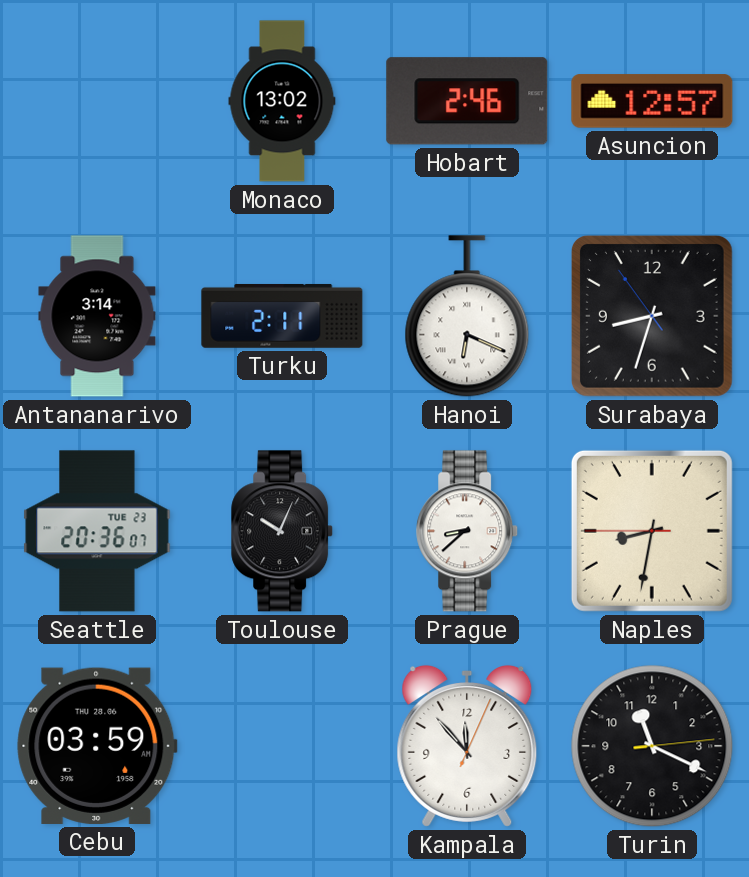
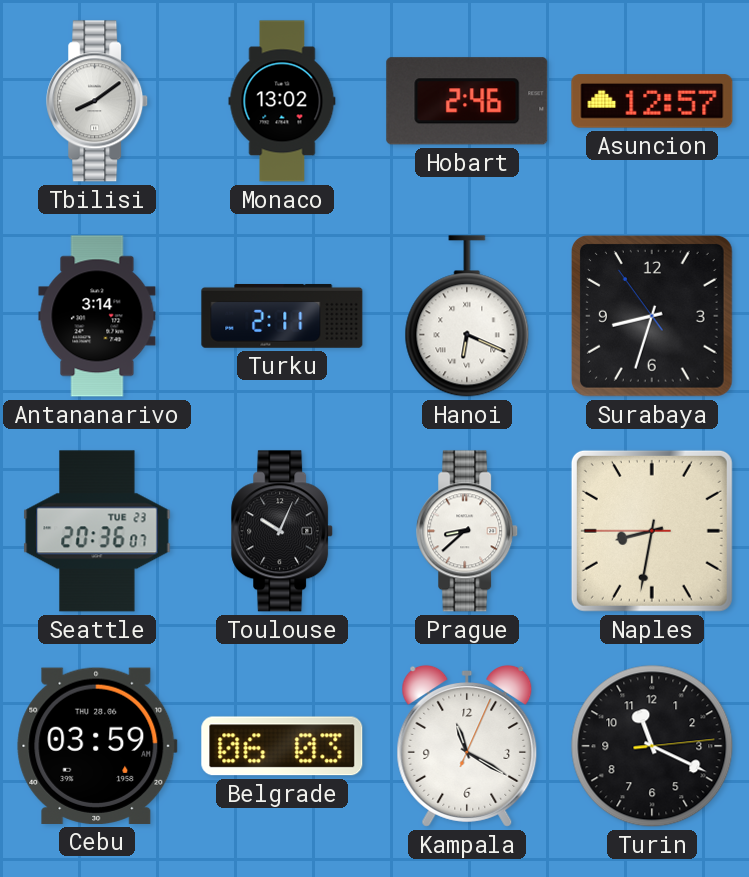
Tbilisi: none -> 8:09
Belgrade: none -> 06:03
Kampala: 11:53 -> 11:20
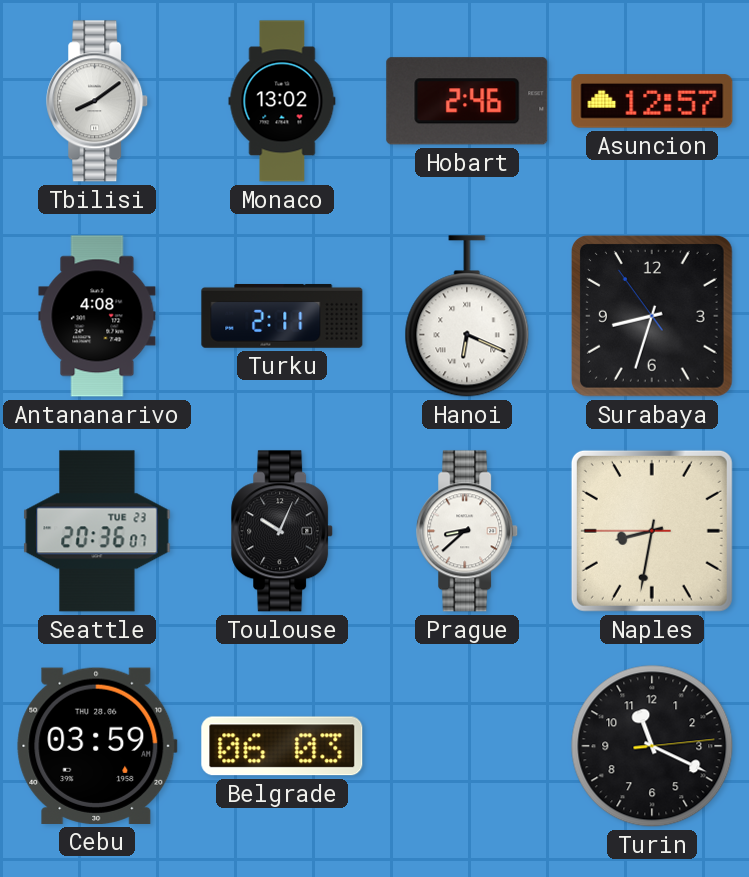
Antananarivo: 3:14 -> 4:08
Kampala: 11:20 -> none
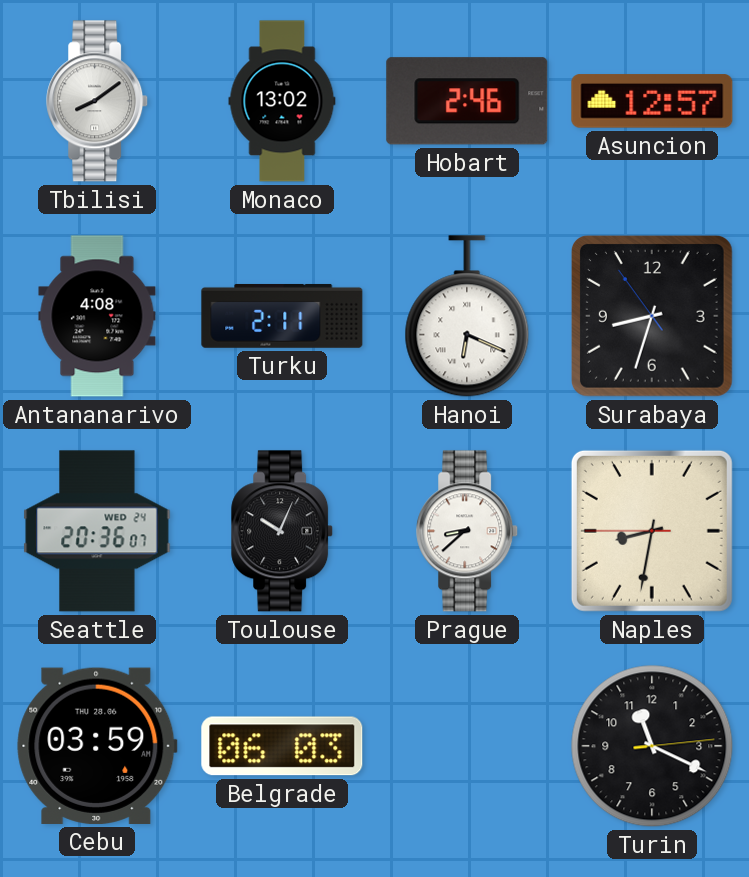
Seattle date: TUE 23 -> WED 24
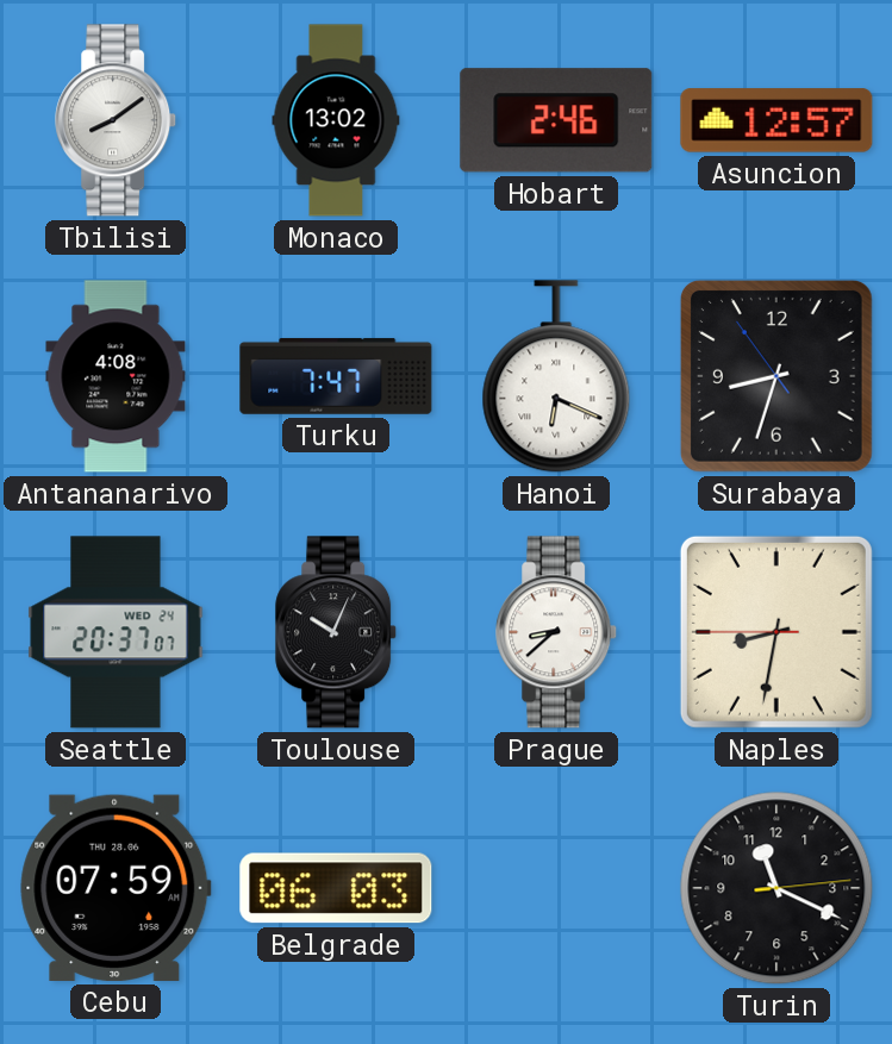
Turku: 2:11 -> 7:47
Seattle: 20:36 -> 20:37
Cebu: 03:59 -> 07:59
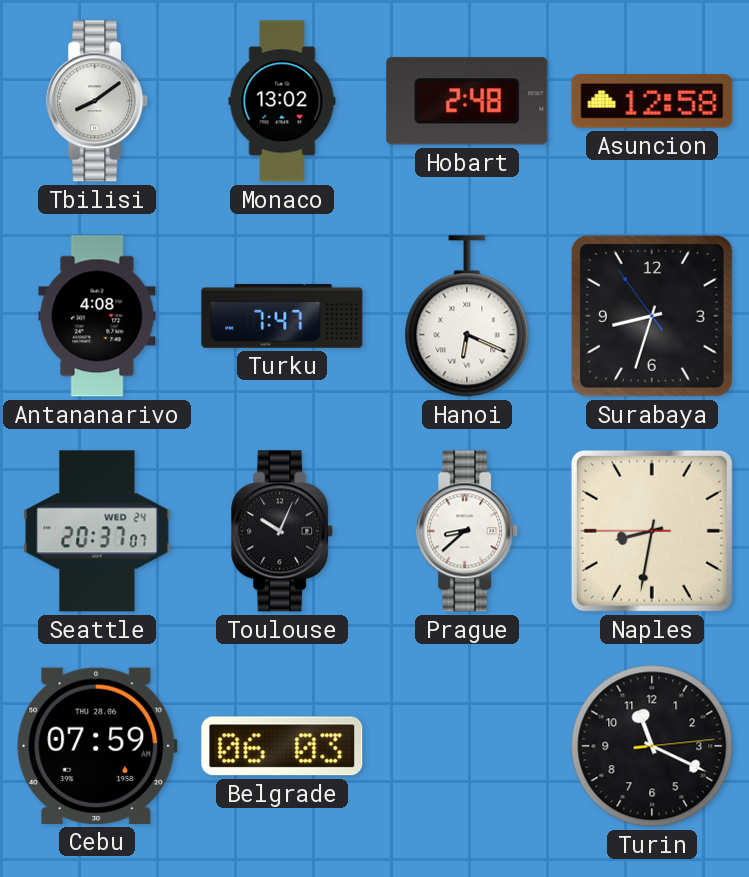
Hobart: 2:46 -> 2:48
Asuncion: 12:57 -> 12:58
